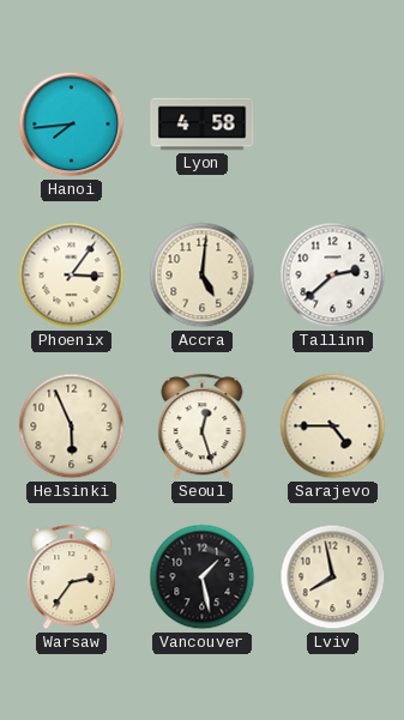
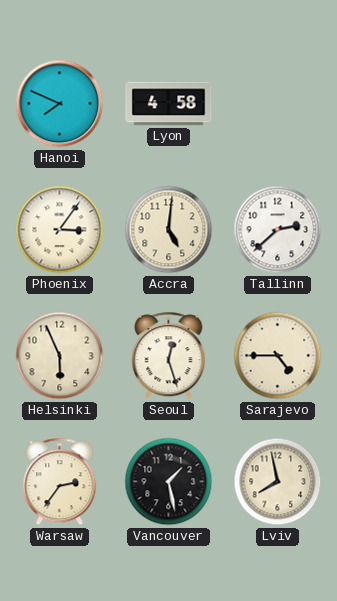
Hanoi: 7:44 -> 7:49
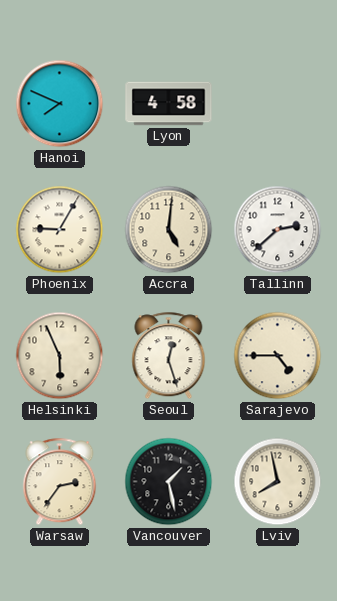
Phoenix: 3:06 -> 9:05
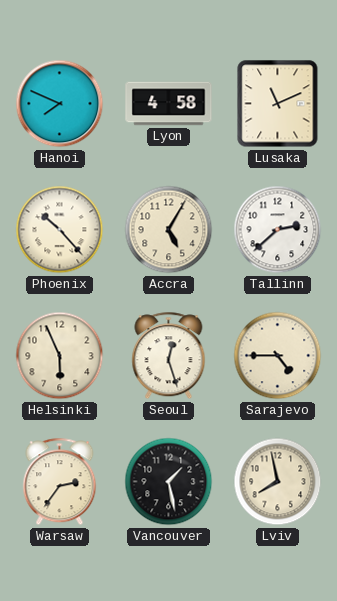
Lusaka: none -> 11:11
Phoenix: 9:05 -> 10:23
Accra: 5:01 -> 5:05
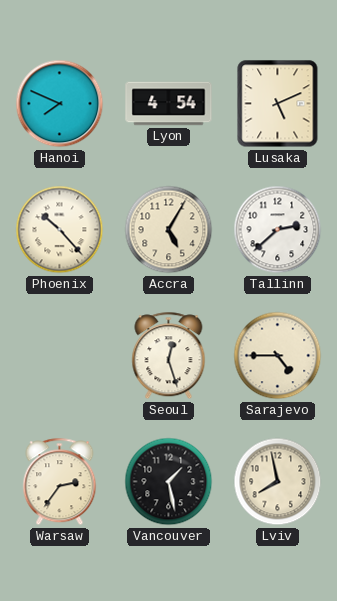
Lyon: 4:58 -> 4:54
Lusaka: 11:11 -> 5:11
Helsinki: 5:56 -> none
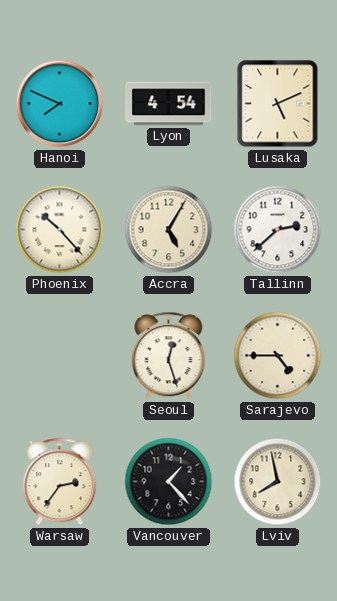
Vancouver: 1:28 -> 1:23
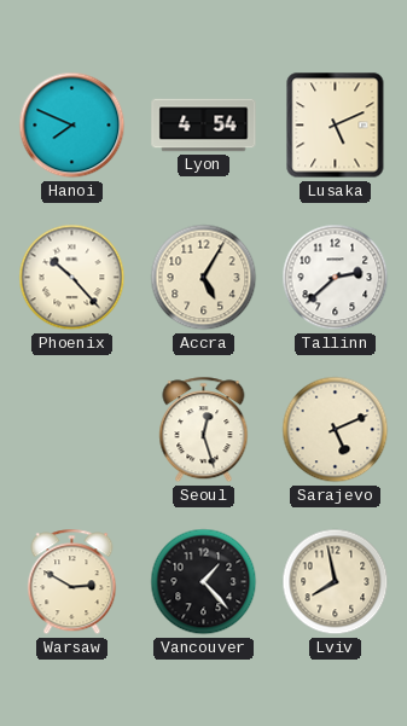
Sarajevo: 4:45 -> 5:11
Warsaw: 2:36 -> 2:50
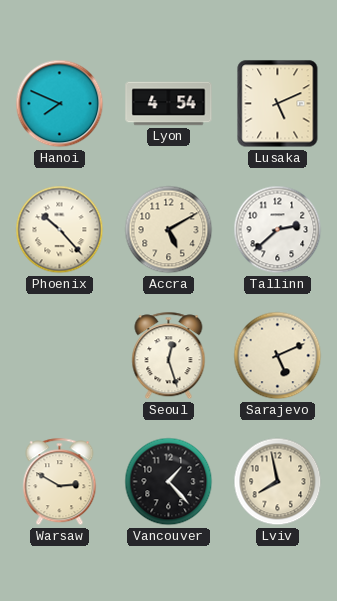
Accra: 5:05 -> 5:10
